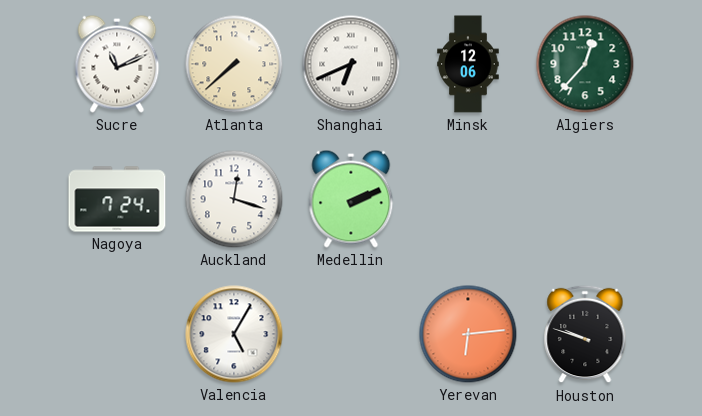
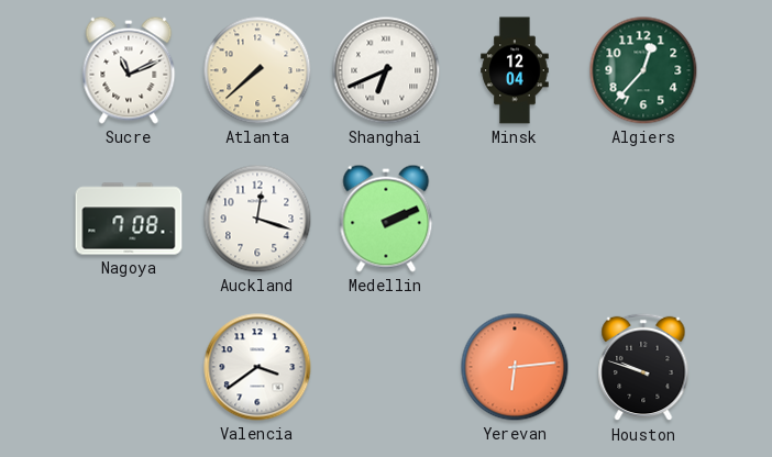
Minsk: 12:06 -> 12:04
Nagoya: 7:24 -> 7:08
Valencia: 5:05 -> 3:39
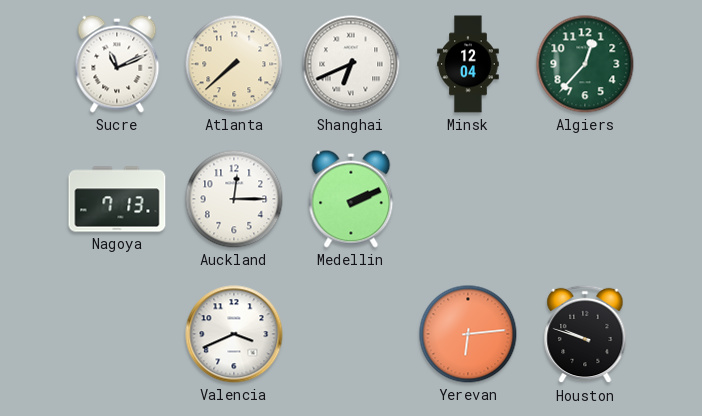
Nagoya: 7:08 -> 7:13
Auckland: 12:18 -> 12:15
Valencia: 3:39 -> 3:41
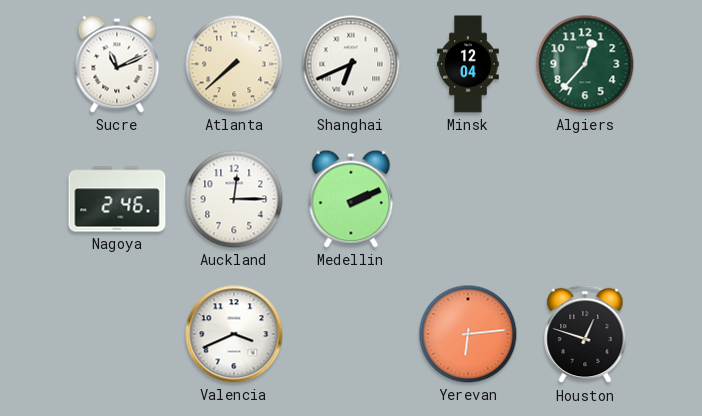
Nagoya: 7:13 -> 2:46
Houston: 9:48 -> 12:48
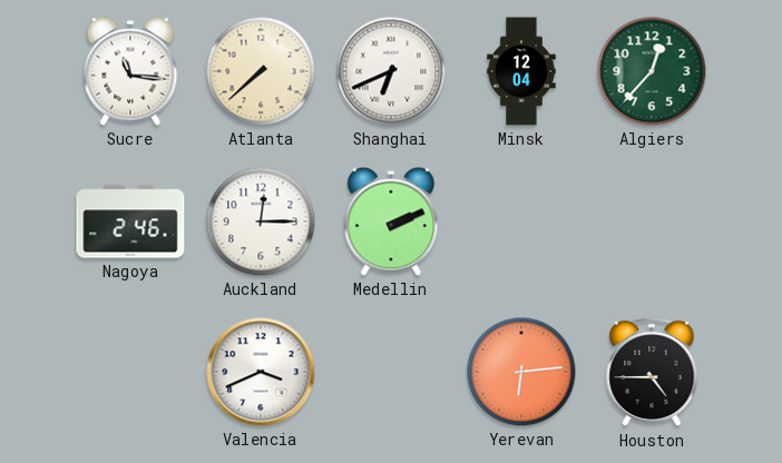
Sucre: 11:11 -> 11:16
Houston: 12:48 -> 4:45
